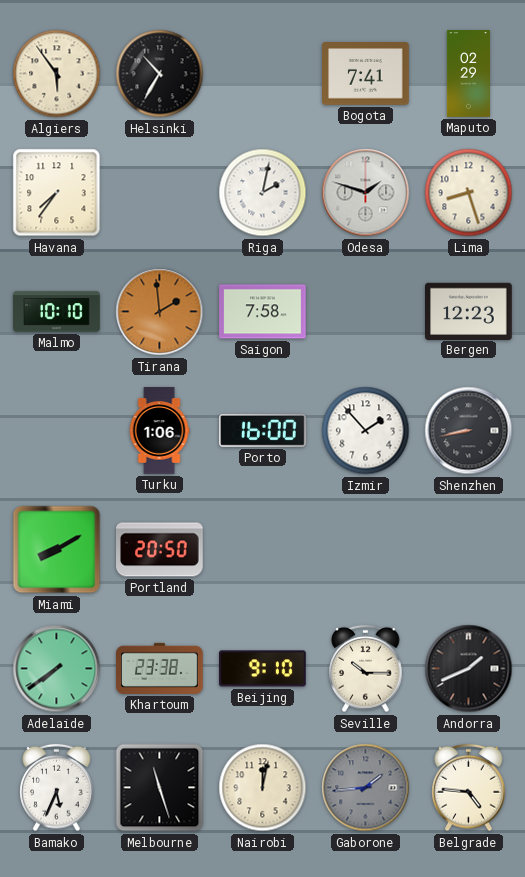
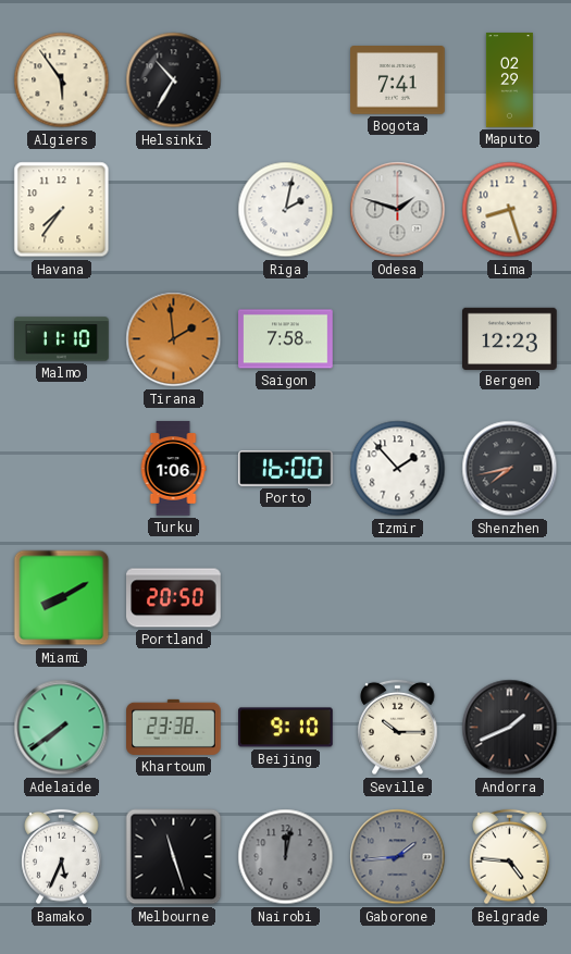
Malmo: 10:10 -> 11:10
Shenzhen: 8:43 -> 7:43
Nairobi dial: cream -> grey
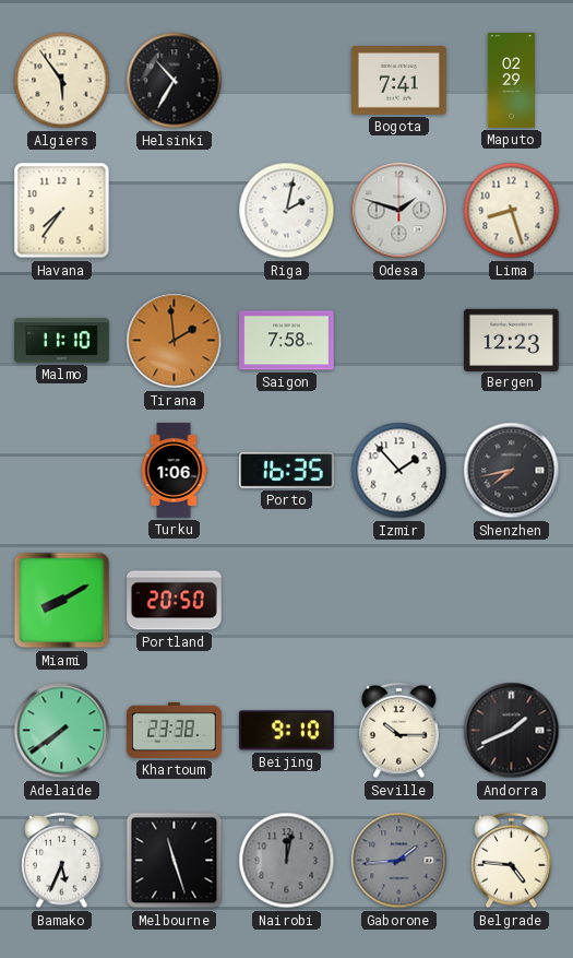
Porto: 16:00 -> 16:35
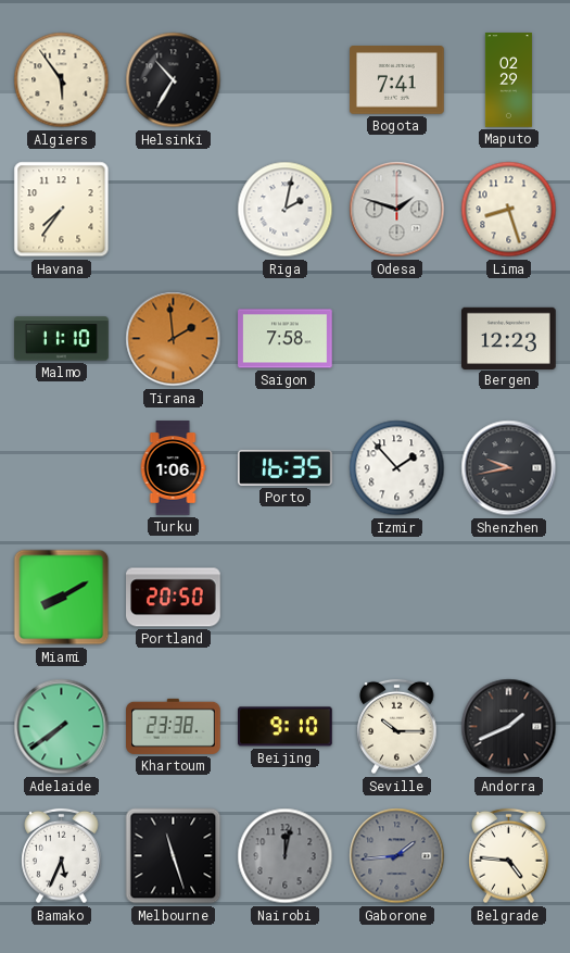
Shenzhen: 7:43 -> 9:43
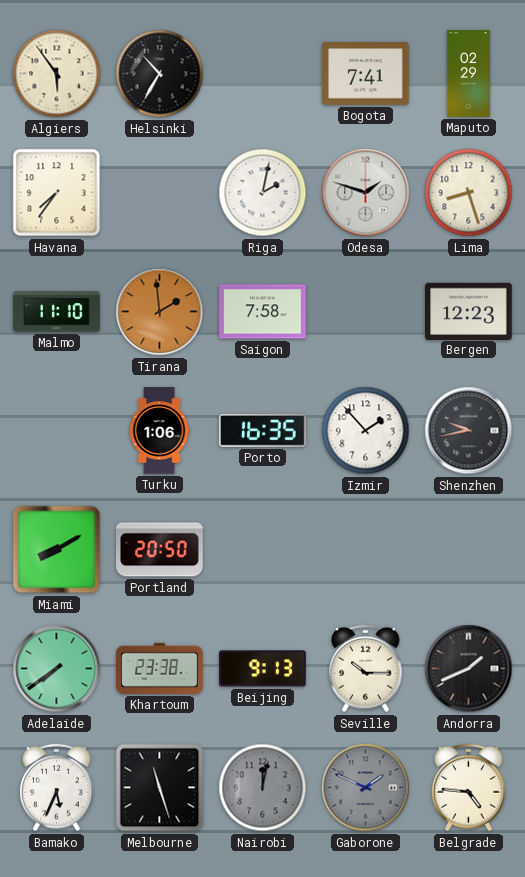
Beijing: 9:10 -> 9:13
Gaborone: 1:44 -> 1:49
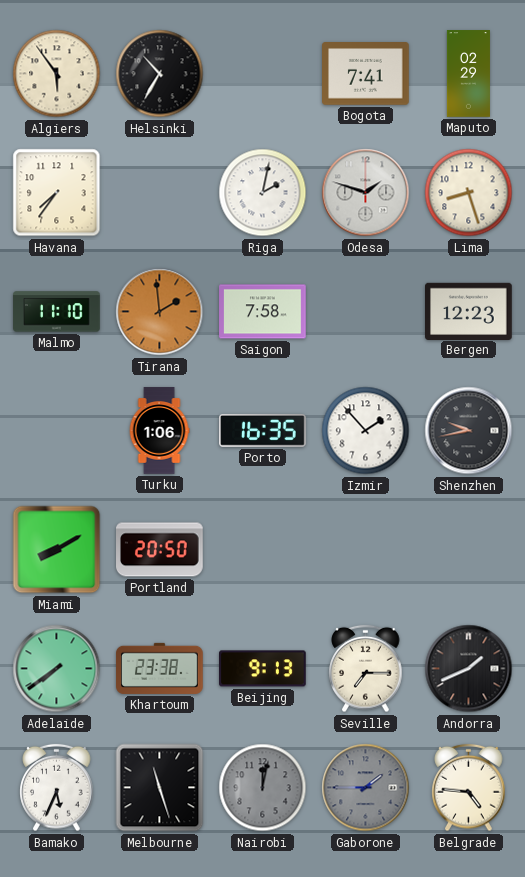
Seville: 10:15 -> 7:15
Gaborone: 1:49 -> 1:45
